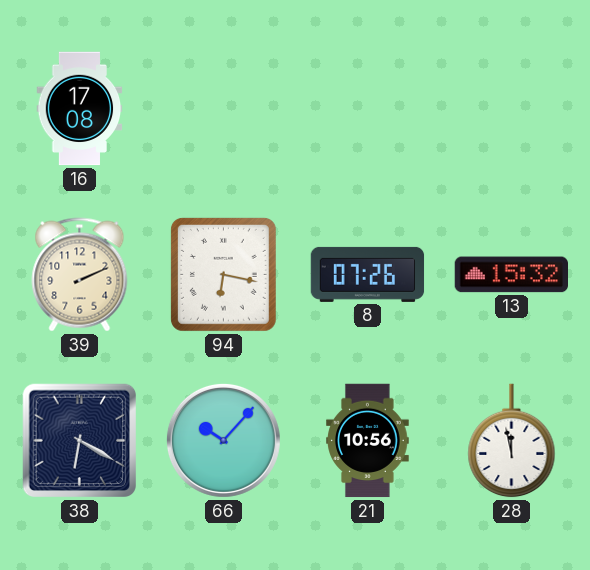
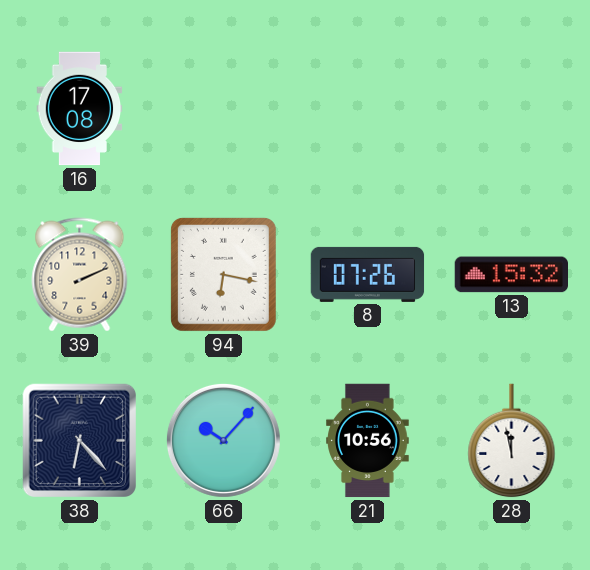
38: 6:20 -> 6:23
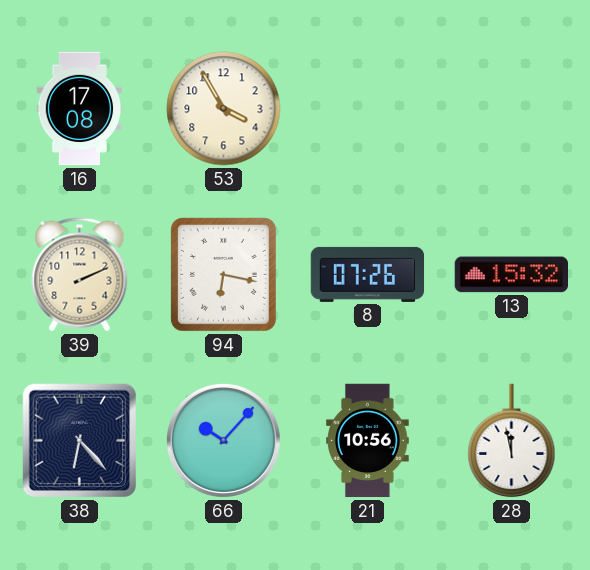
53: none -> 3:55
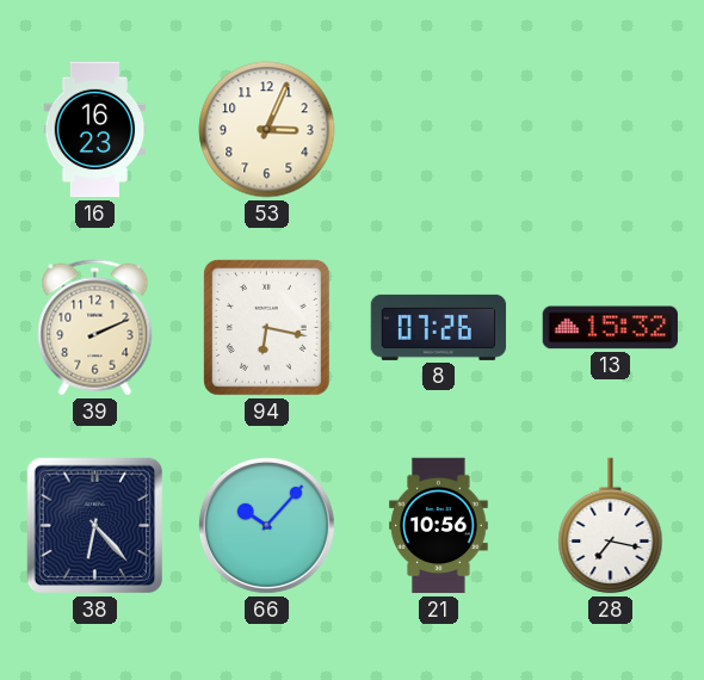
16: 17:08 -> 16:23
53: 3:55 -> 3:04
28: 11:58 -> 7:17
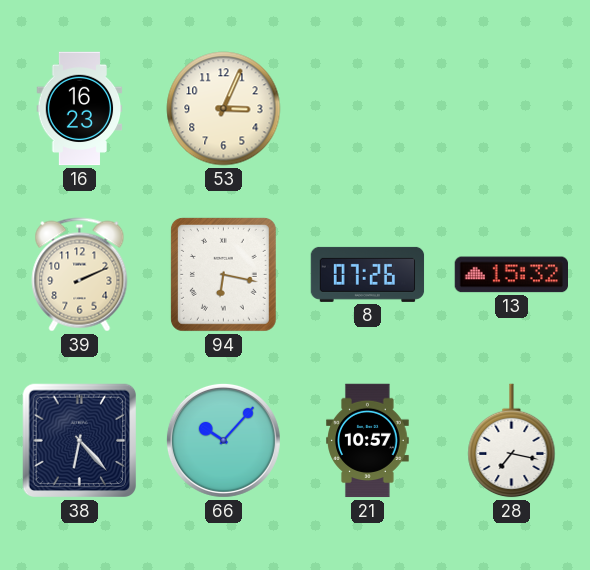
21: 10:56 -> 10:57
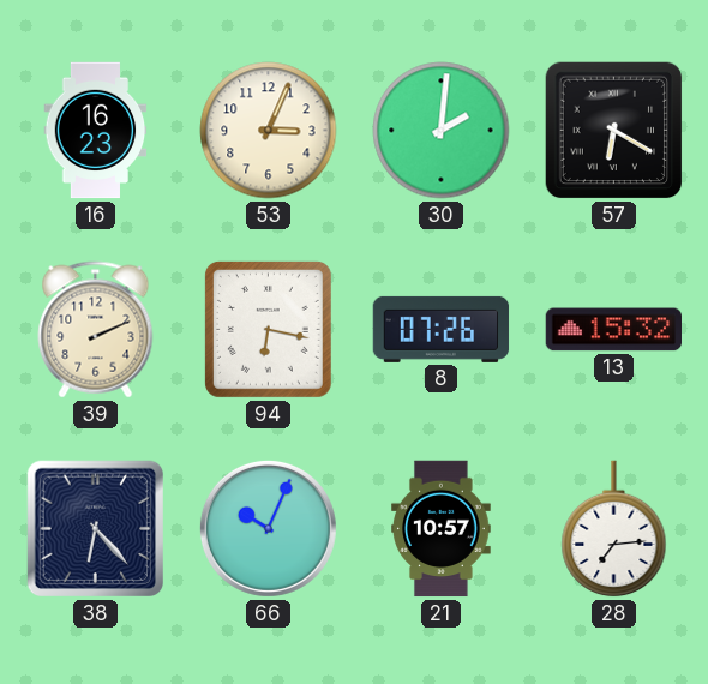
30: none -> 2:01
57: none -> 6:20
66: 10:07 -> 10:04
28: 7:17 -> 7:14
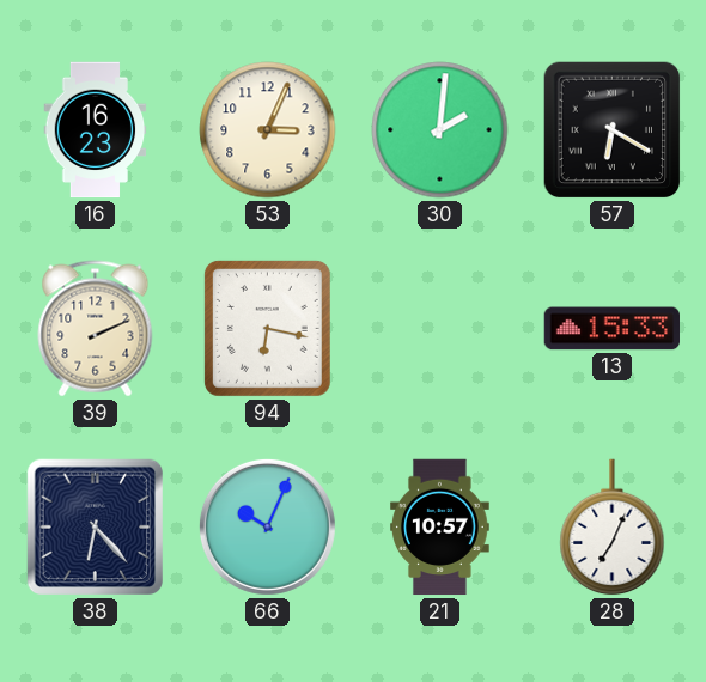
8: 07:26 -> none
13: 15:32 -> 15:33
28: 7:14 -> 7:04
